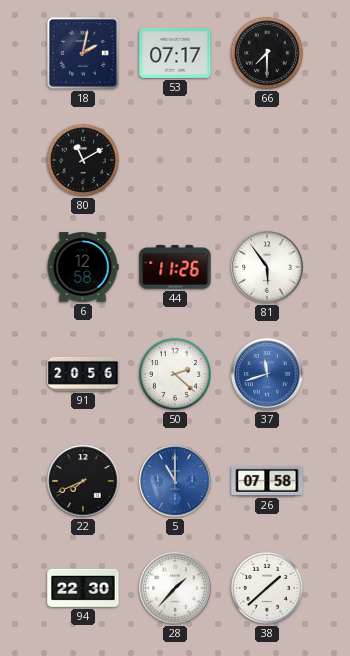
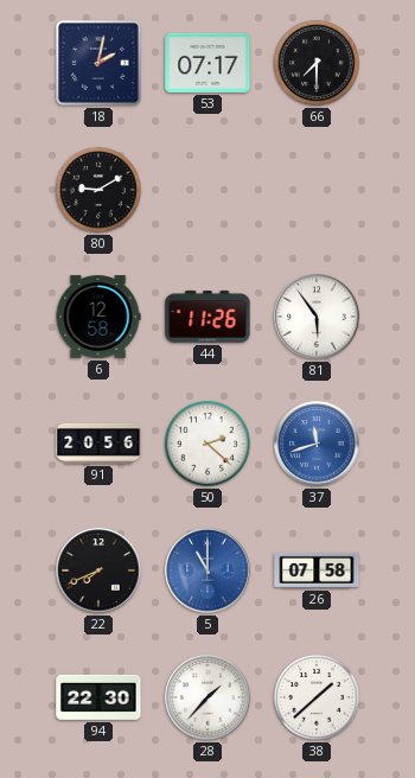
80: 11:10 -> 9:10
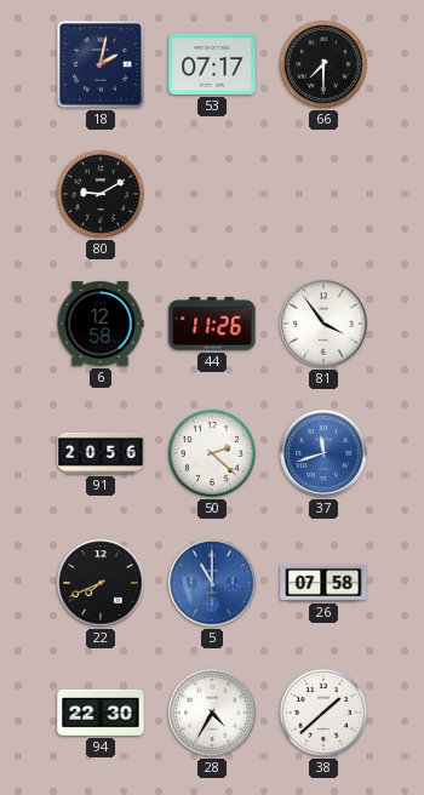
81: 5:54 -> 3:54
28: 1:37 -> 4:35
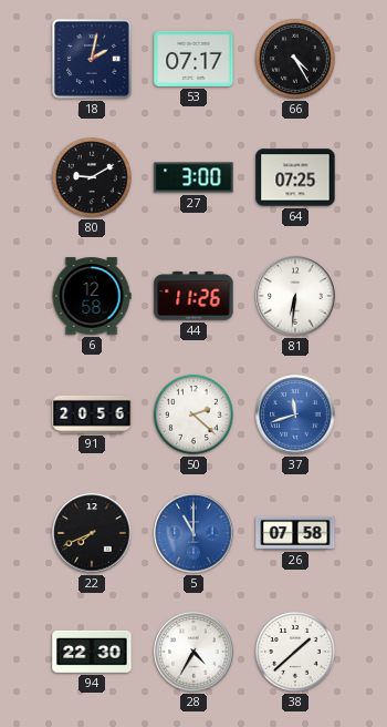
66: 7:30 -> 4:25
27: none -> 3:00
64: none -> 07:25
81: 3:54 -> 6:31
